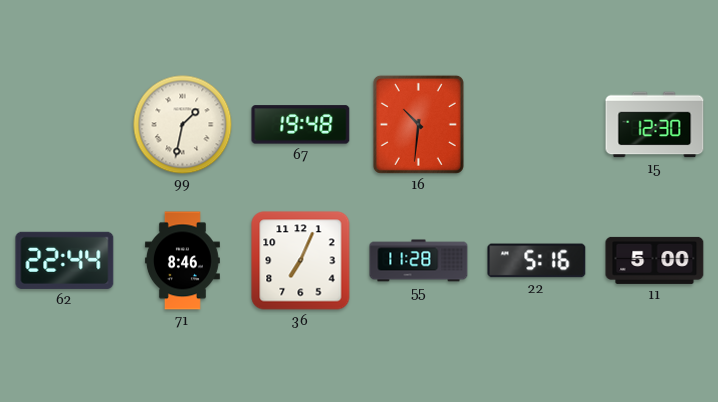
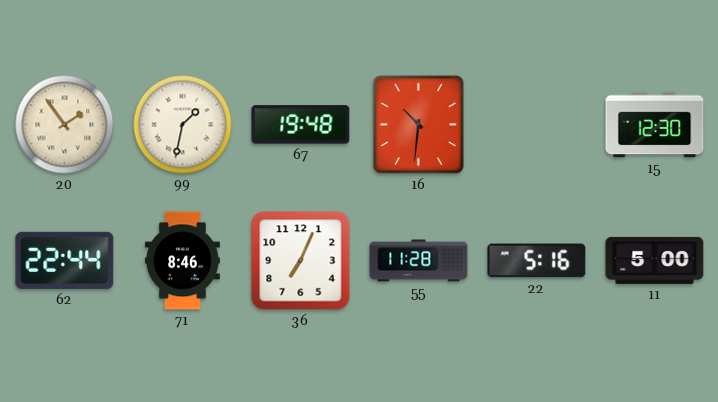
20: none -> 1:54
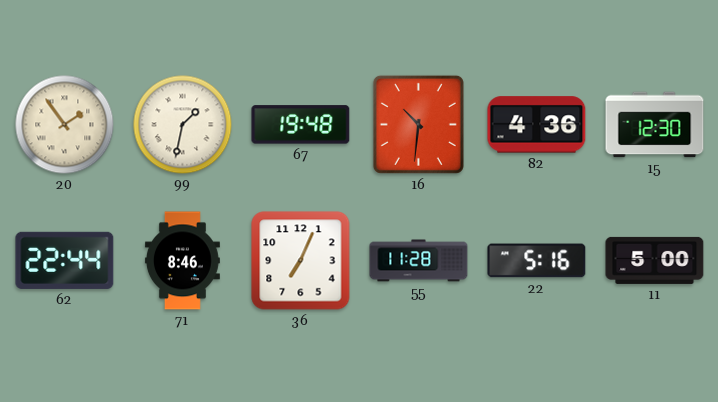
82: none -> 4:36
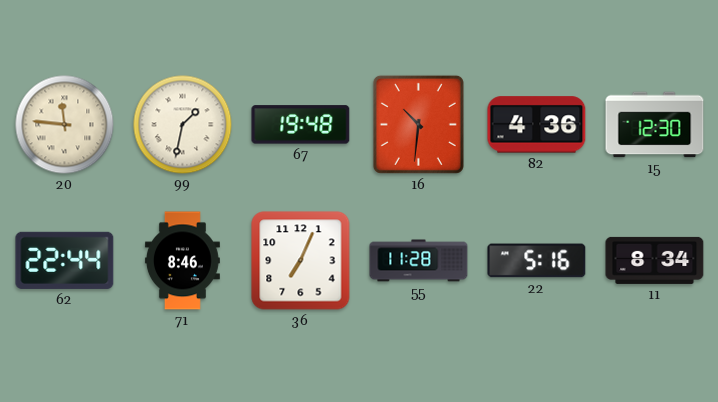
20: 1:54 -> 11:46
11: 5:00 -> 8:34
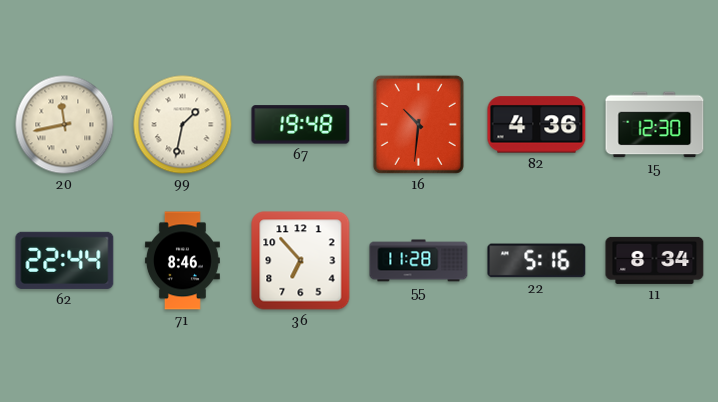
20: 11:46 -> 11:43
36: 7:04 -> 6:53
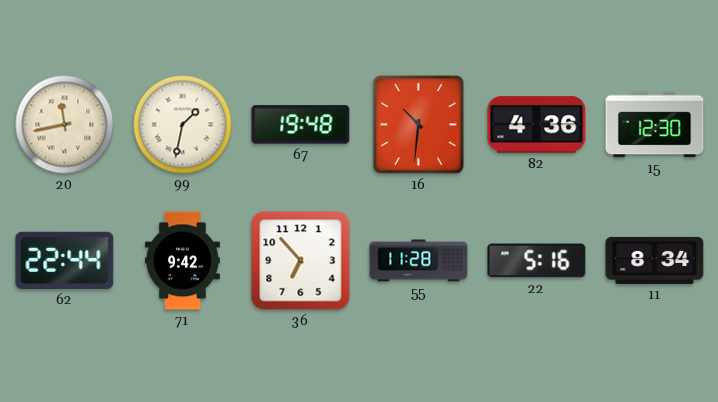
71: 8:46 -> 9:42
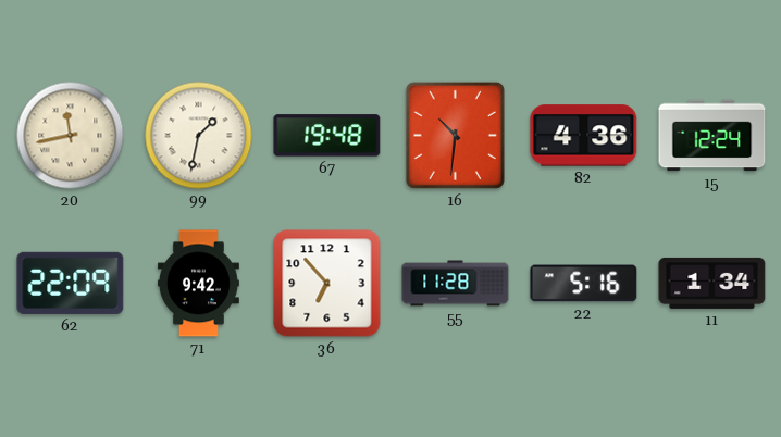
15: 12:30 -> 12:24
62: 22:44 -> 22:09
11: 8:34 -> 1:34
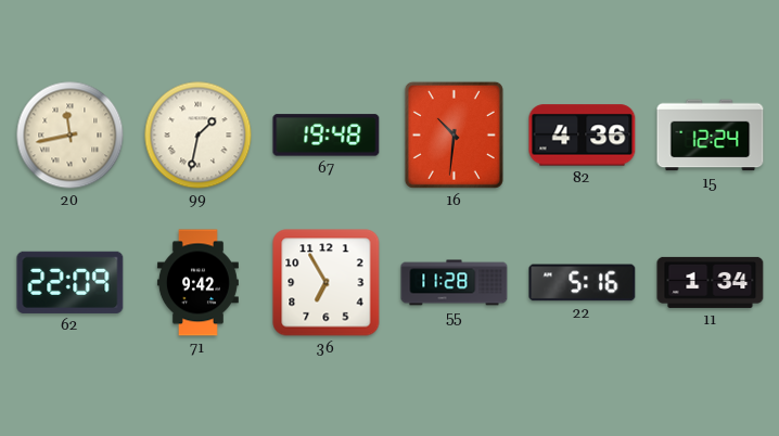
36: 6:53 -> 6:55
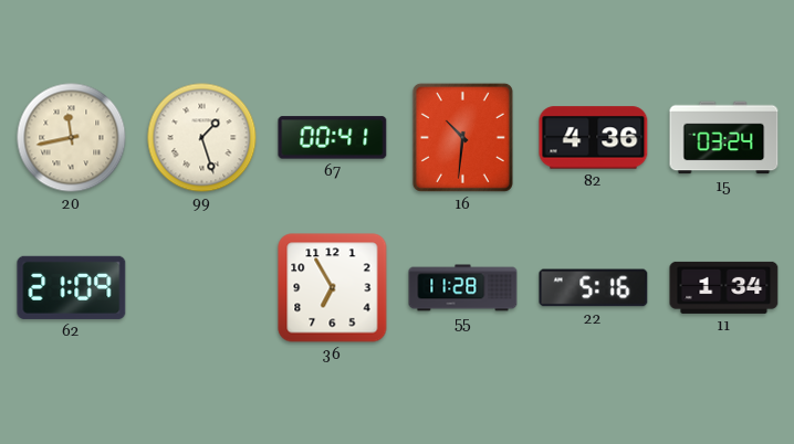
99: 1:32 -> 1:27
67: 19:48 -> 00:41
15: 12:24 -> 03:24
62: 22:09 -> 21:09
71: 9:42 -> none
